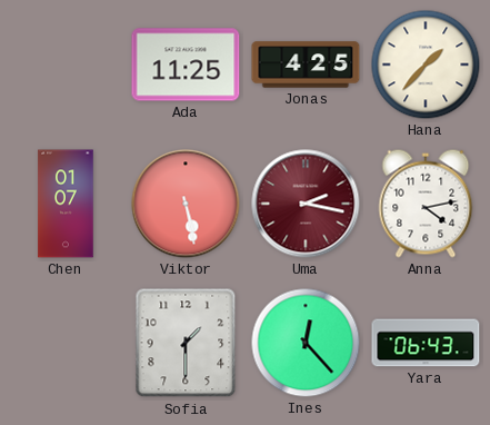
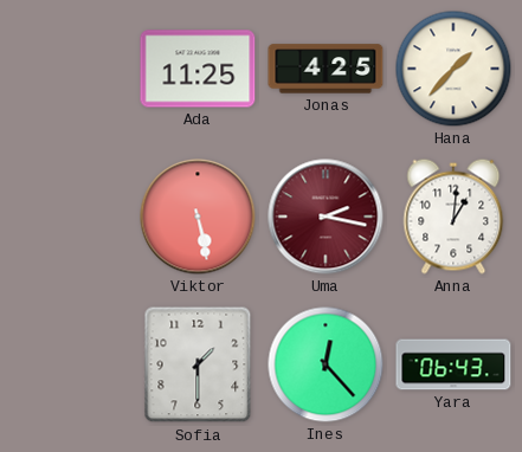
Chen: 01:07 -> none
Anna: 4:13 -> 1:01
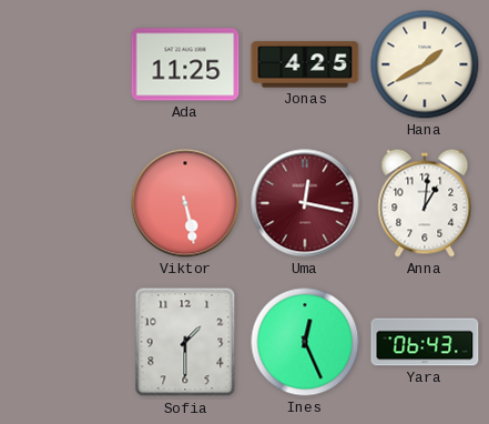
Hana: 1:37 -> 1:40
Uma: 2:17 -> 12:17
Ines: 12:23 -> 12:26
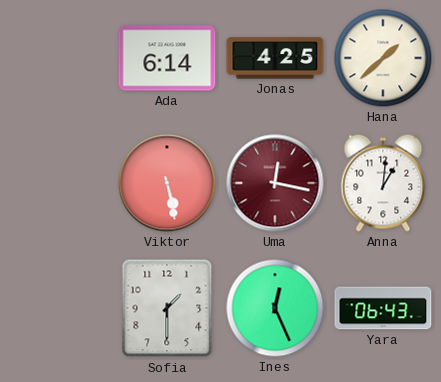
Ada: 11:25 -> 6:14
Hana: 1:40 -> 1:38
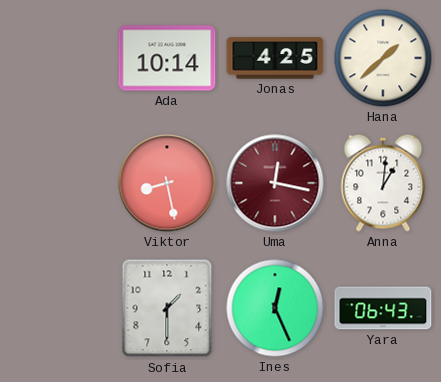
Ada: 6:14 -> 10:14
Viktor: 5:28 -> 8:28
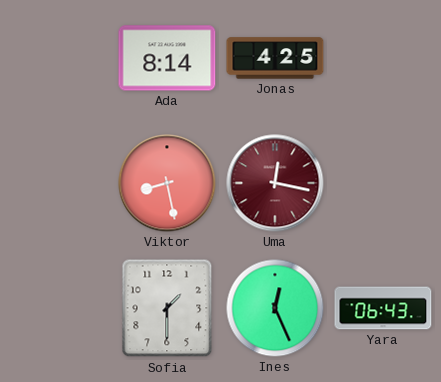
Ada: 10:14 -> 8:14
Hana: 1:38 -> none
Anna: 1:01 -> none
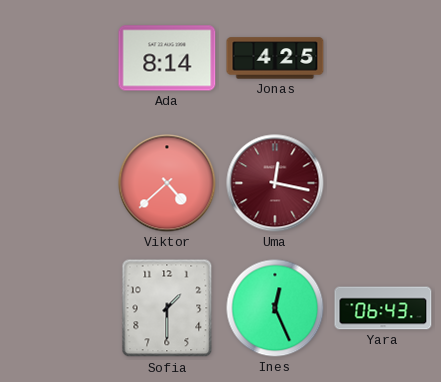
Viktor: 8:28 -> 4:38
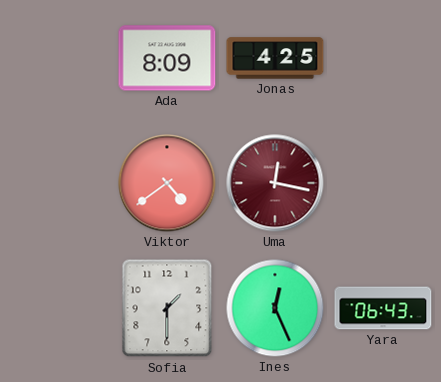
Ada: 8:14 -> 8:09
Viktor: 4:38 -> 4:39
